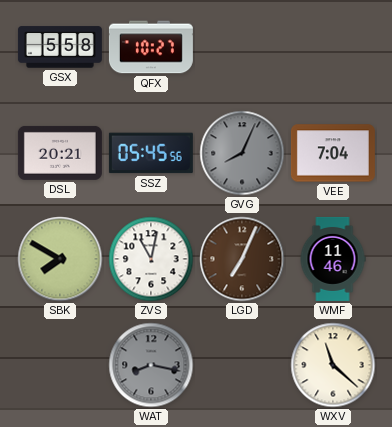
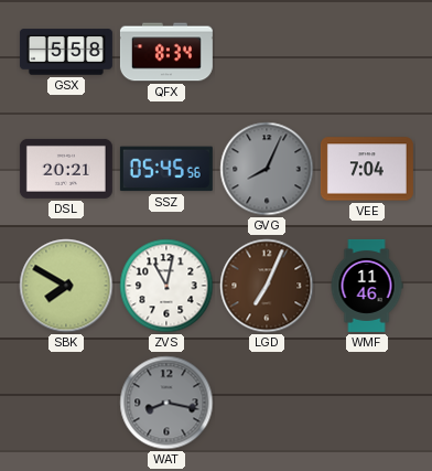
QFX: 10:27 -> 8:34
WXV: 11:22 -> none
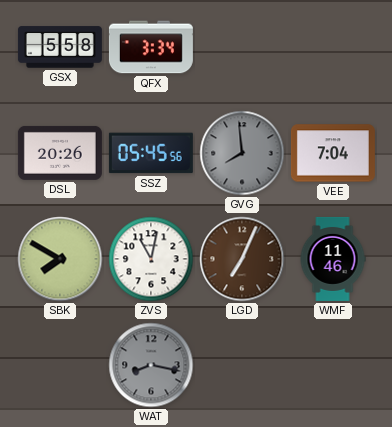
QFX: 8:34 -> 3:34
DSL: 20:21 -> 20:26
GVG: 8:04 -> 7:59
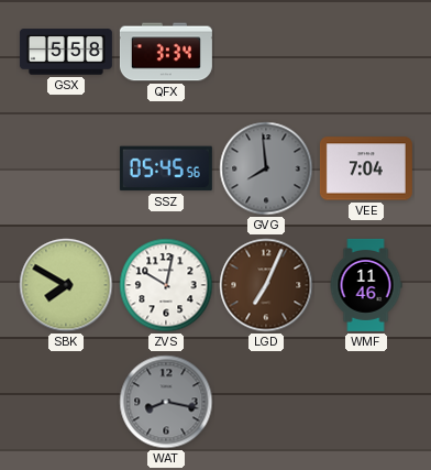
DSL: 20:26 -> none
ZVS: 11:02 -> 10:02
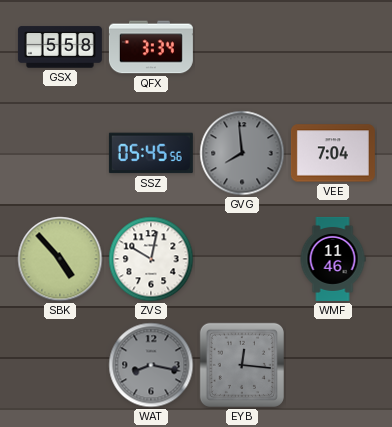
SBK: 7:50 -> 4:53
LGD: 7:04 -> none
EYB: none -> 12:16
